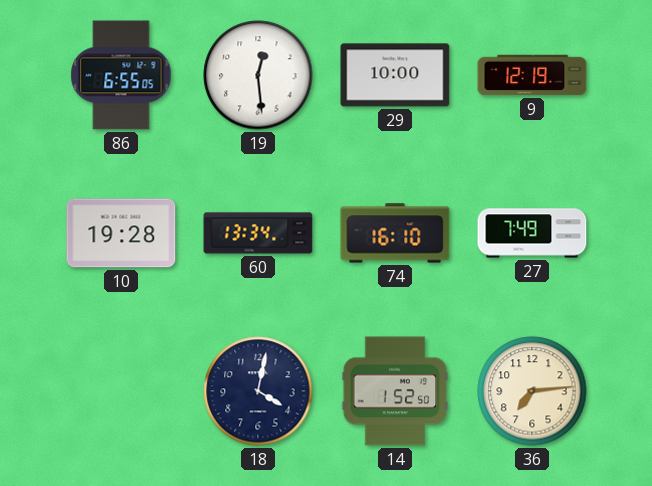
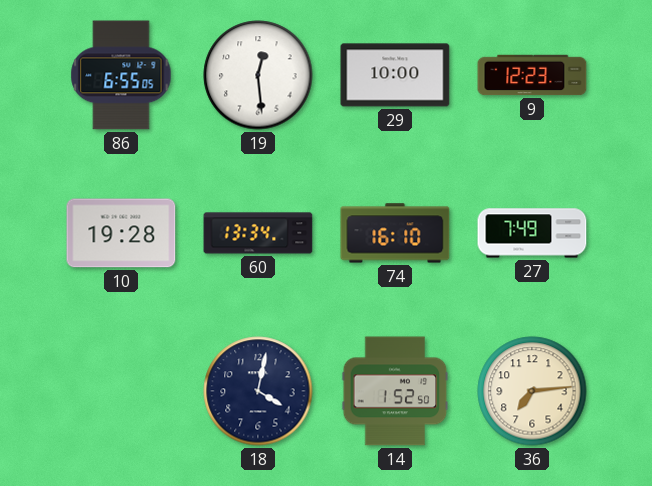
9: 12:19 -> 12:23
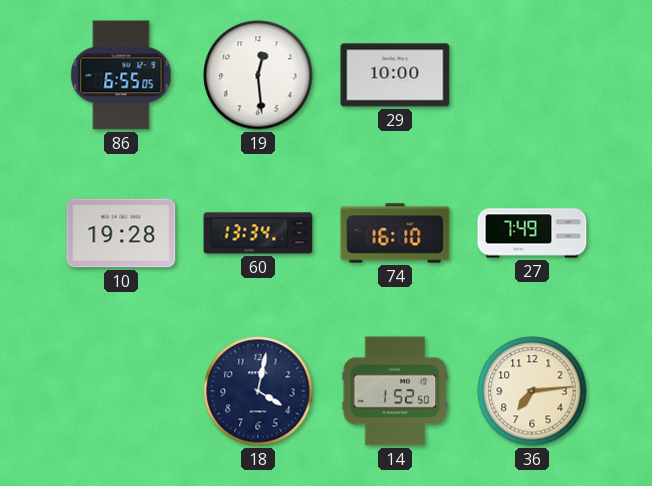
9: 12:23 -> none
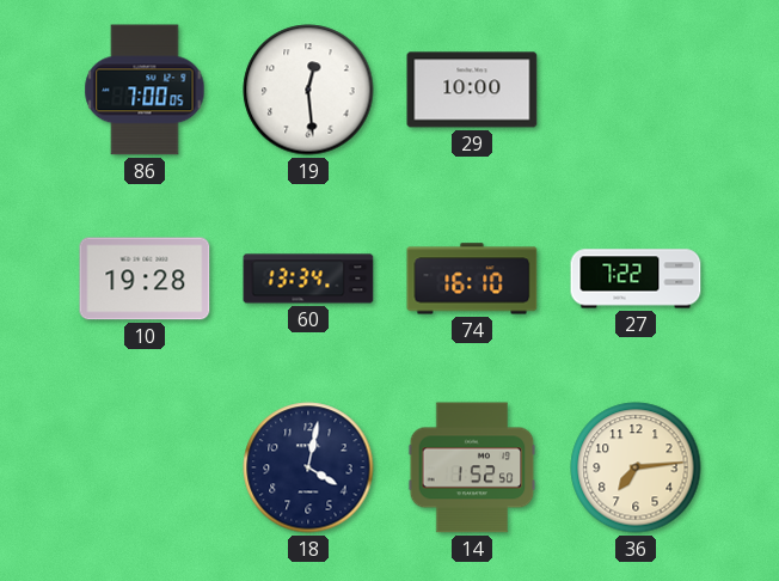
86: 6:55 -> 7:00
27: 7:49 -> 7:22
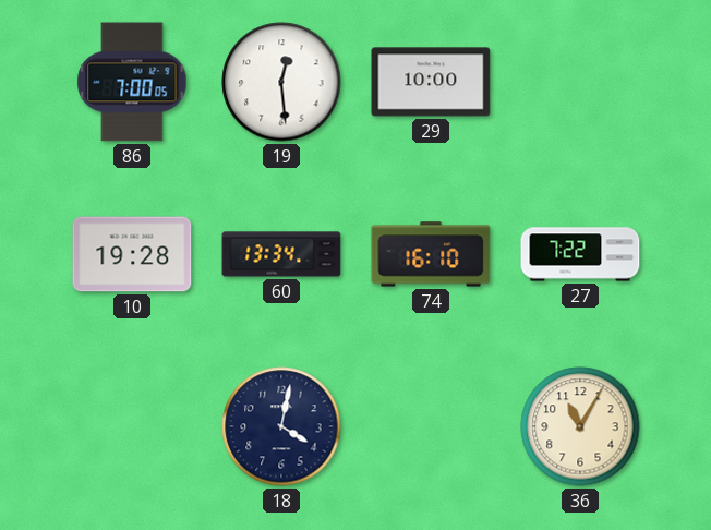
14: 1:52 -> none
36: 7:14 -> 11:05
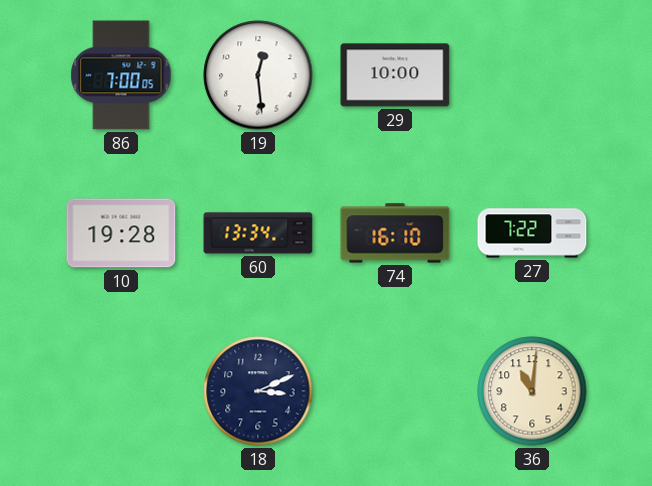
18: 4:02 -> 3:11
36: 11:05 -> 11:01
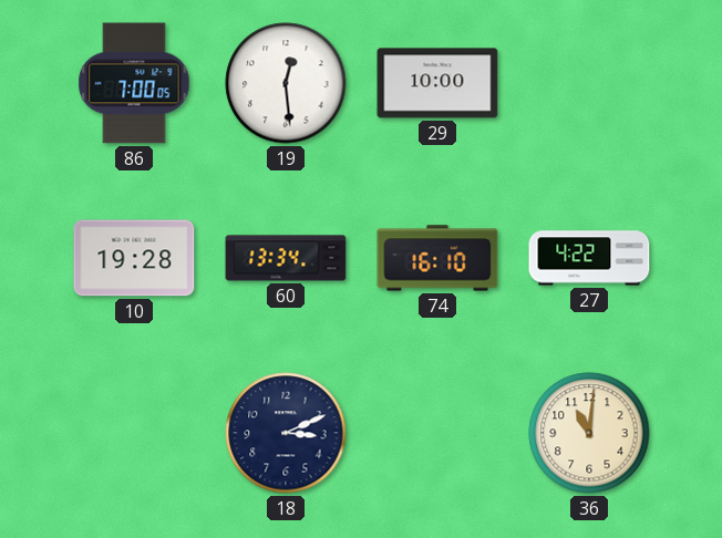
27: 7:22 -> 4:22
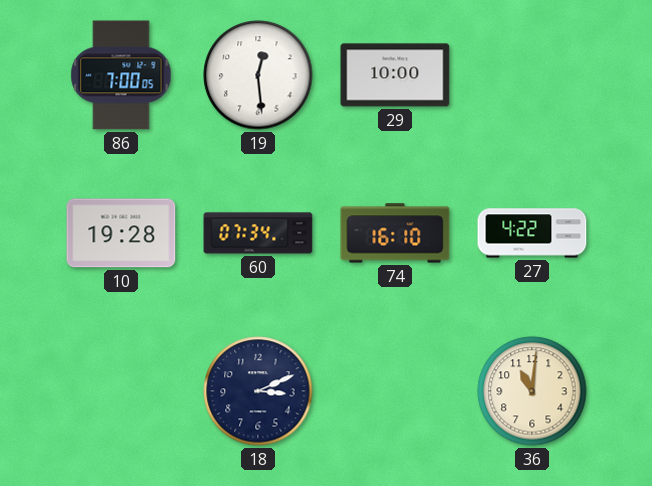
60: 13:34 -> 07:34
